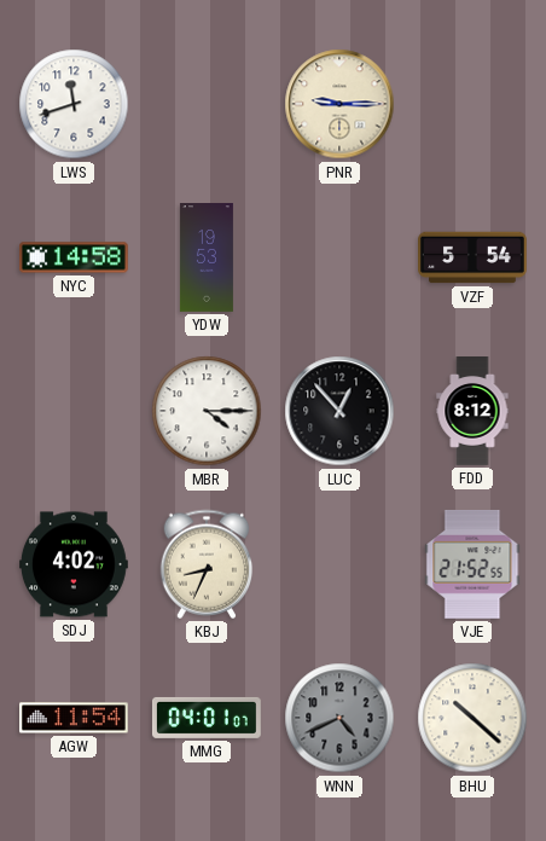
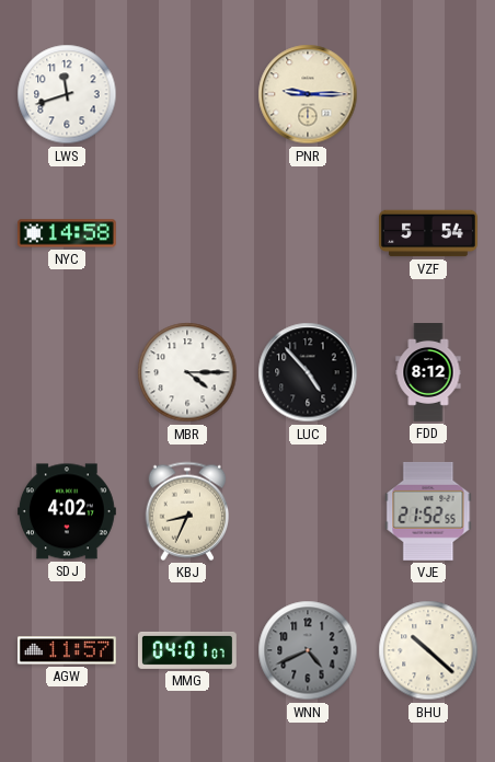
YDW: 19:53 -> none
LUC: 12:53 -> 4:53
AGW: 11:54 -> 11:57
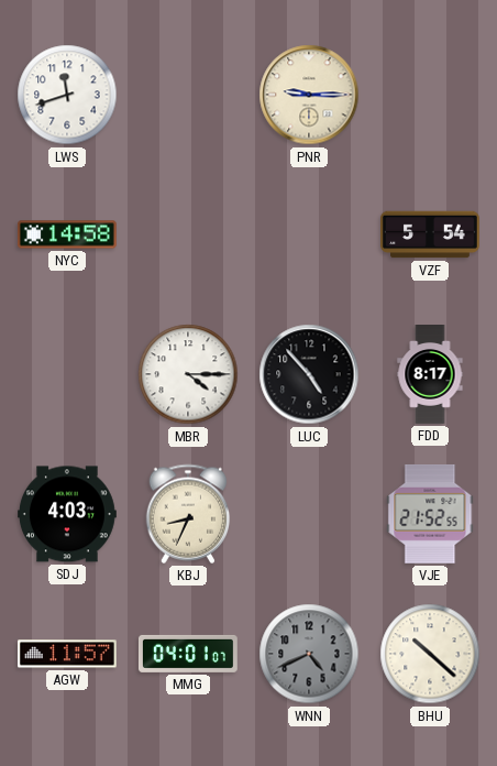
FDD: 8:12 -> 8:17
SDJ: 4:02 -> 4:03
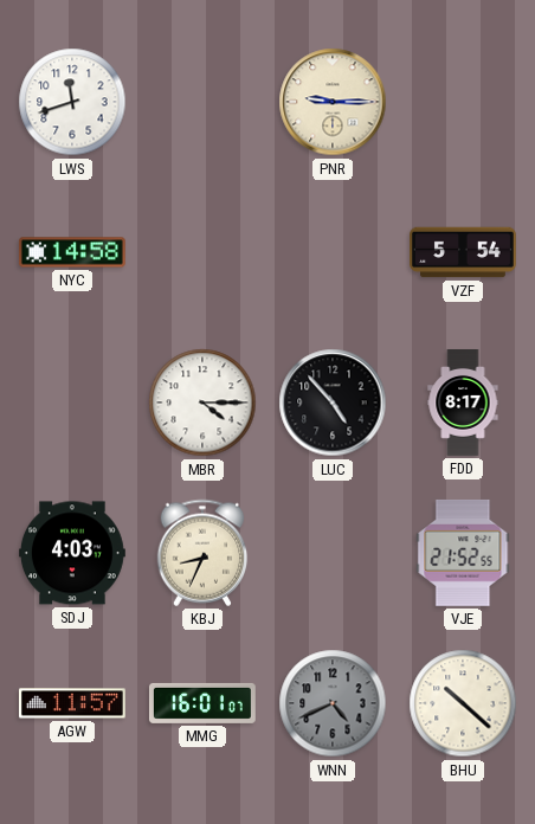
MMG: 04:01 -> 16:01
